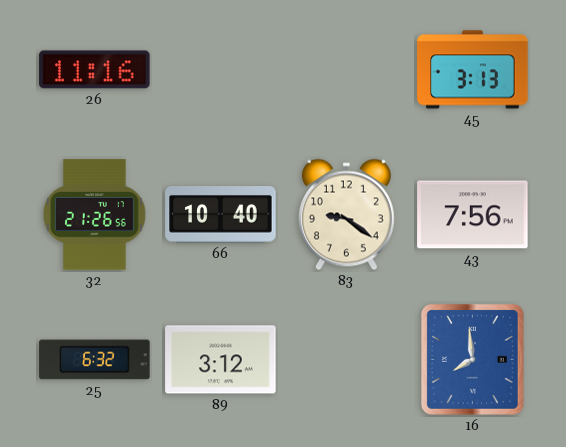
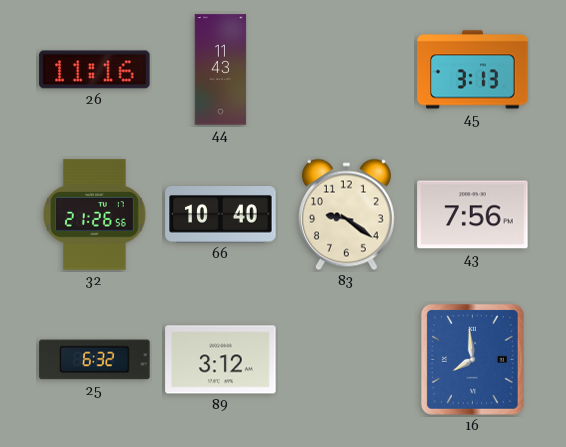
44: none -> 11:43
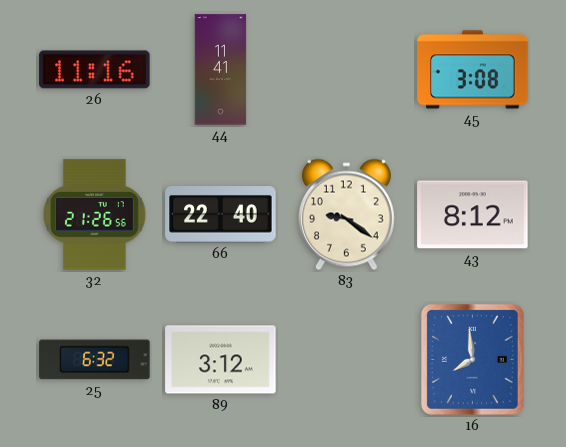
44: 11:43 -> 11:41
45: 3:13 -> 3:08
66: 10:40 -> 22:40
43: 7:56 -> 8:12
